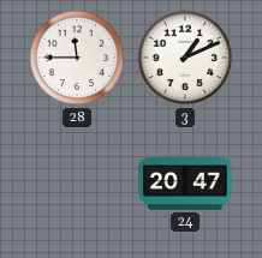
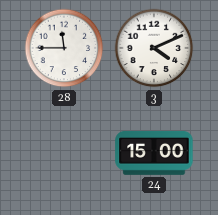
3: 1:11 -> 4:11
24: 20:47 -> 15:00
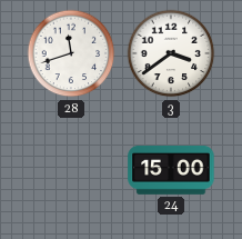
28: 11:45 -> 11:42
3: 4:11 -> 3:39
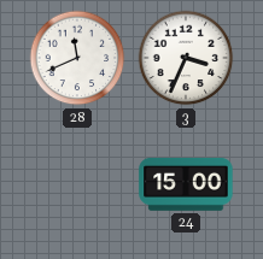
28: 11:42 -> 11:41
3: 3:39 -> 3:34
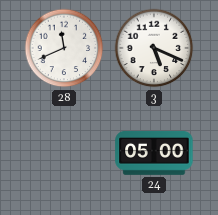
3: 3:34 -> 5:19
24: 15:00 -> 05:00
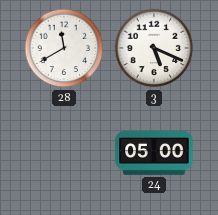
28: 11:41 -> 11:40
